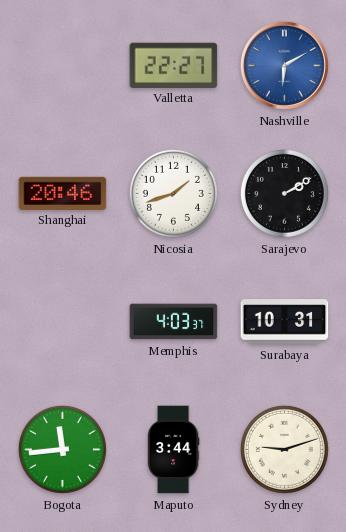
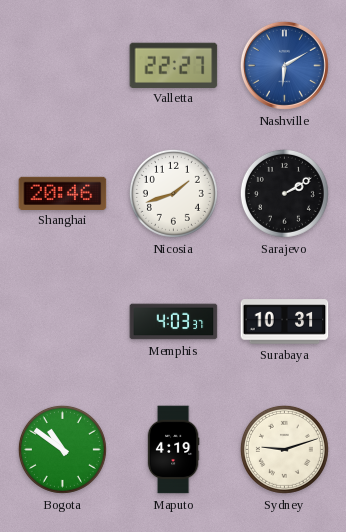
Bogota: 11:44 -> 10:51
Maputo: 3:44 -> 4:19
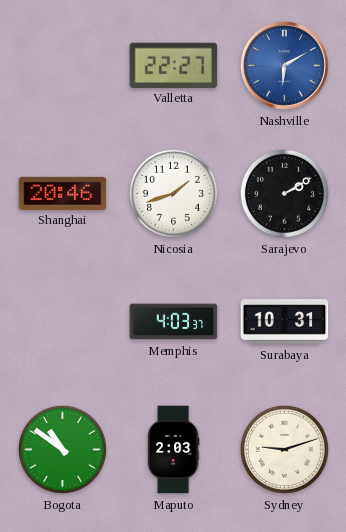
Maputo: 4:19 -> 2:03
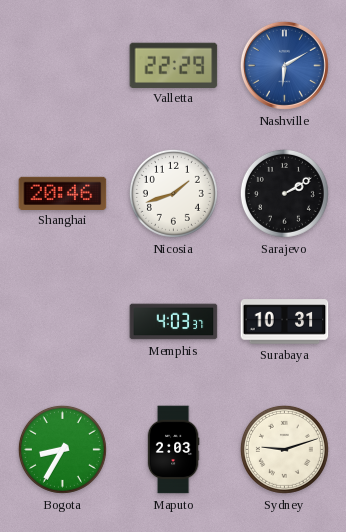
Valletta: 22:27 -> 22:29
Bogota: 10:51 -> 8:35
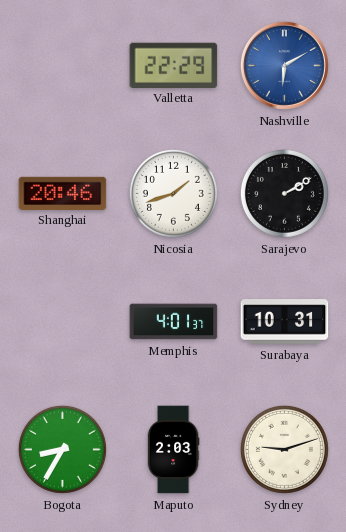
Memphis: 4:03 -> 4:01
